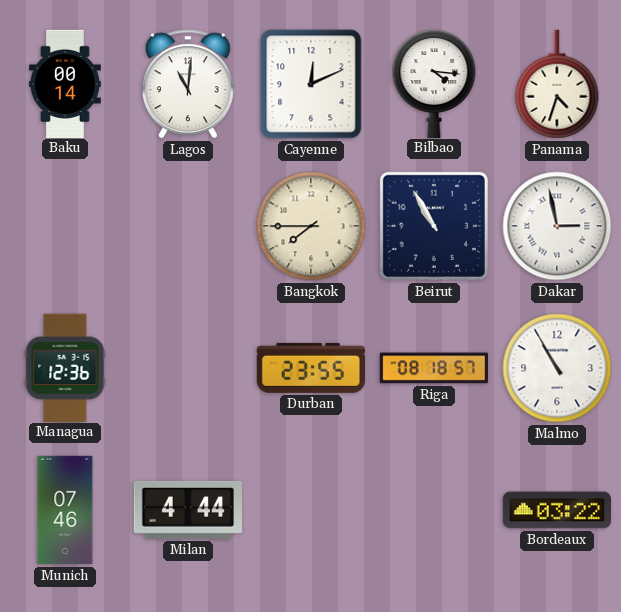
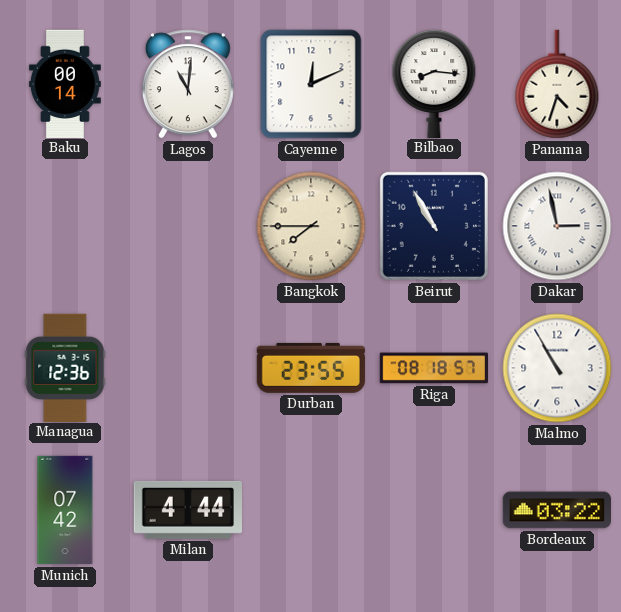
Bilbao: 4:16 -> 8:16
Munich: 07:46 -> 07:42
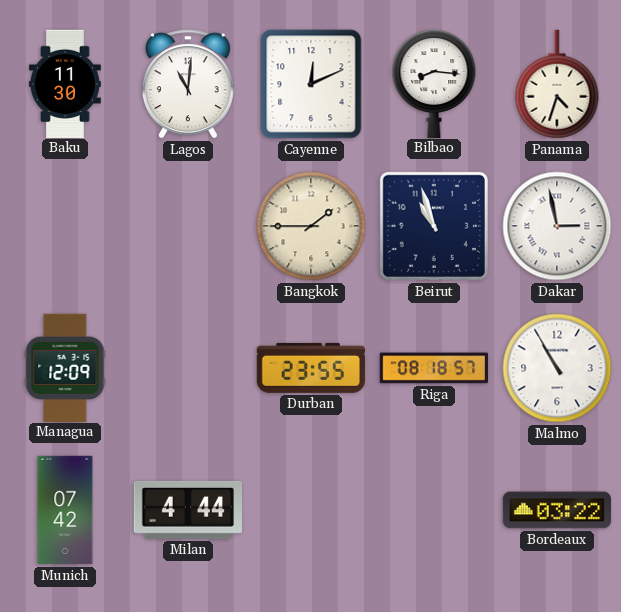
Baku: 00:14 -> 11:30
Bangkok: 7:45 -> 1:45
Beirut: 10:55 -> 10:57
Managua: 12:36 -> 12:09
